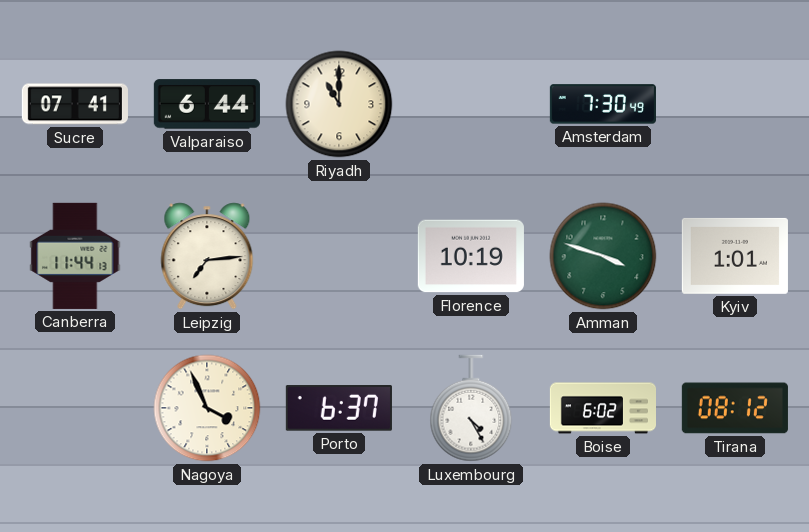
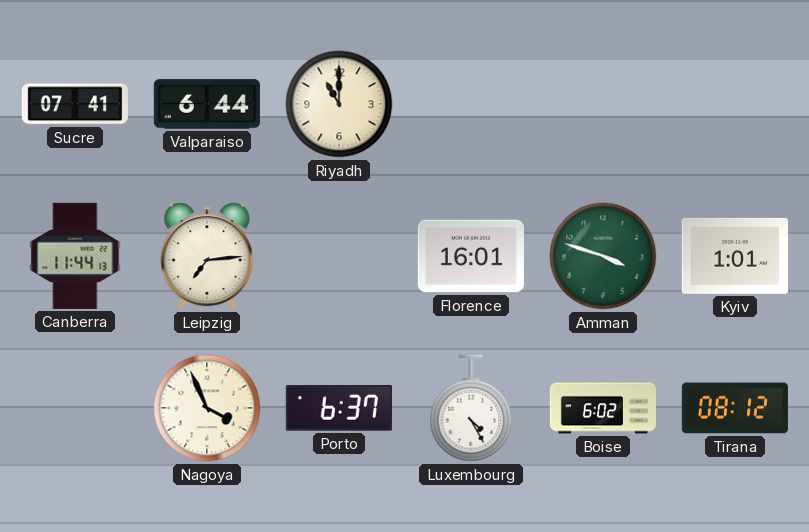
Amsterdam: 7:30 -> none
Florence: 10:19 -> 16:01
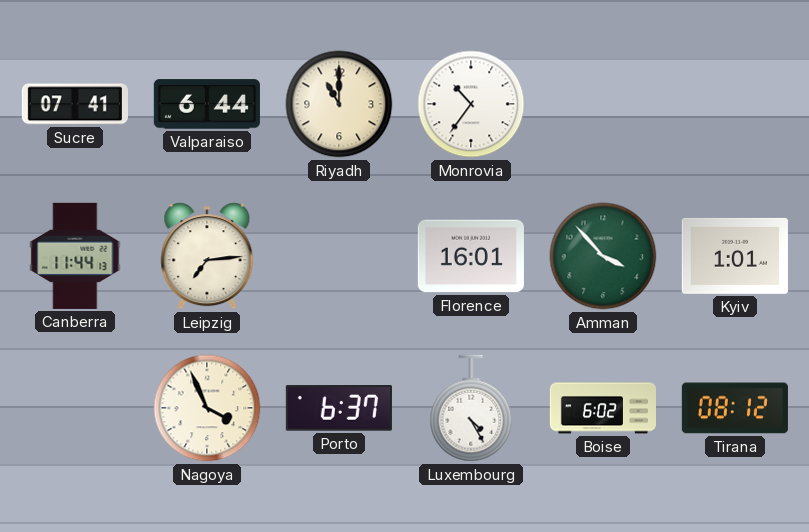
Monrovia: none -> 10:36
Amman: 3:48 -> 3:53
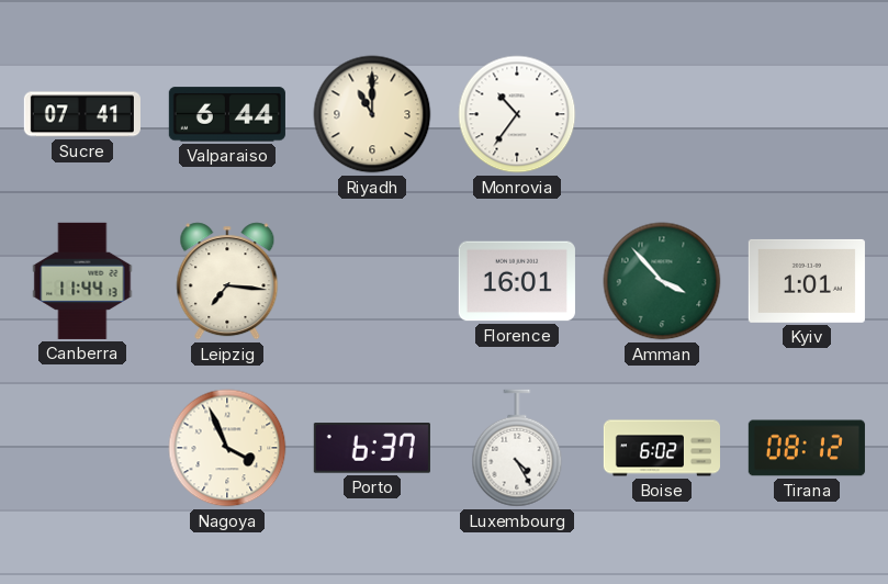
Leipzig: 7:14 -> 7:16
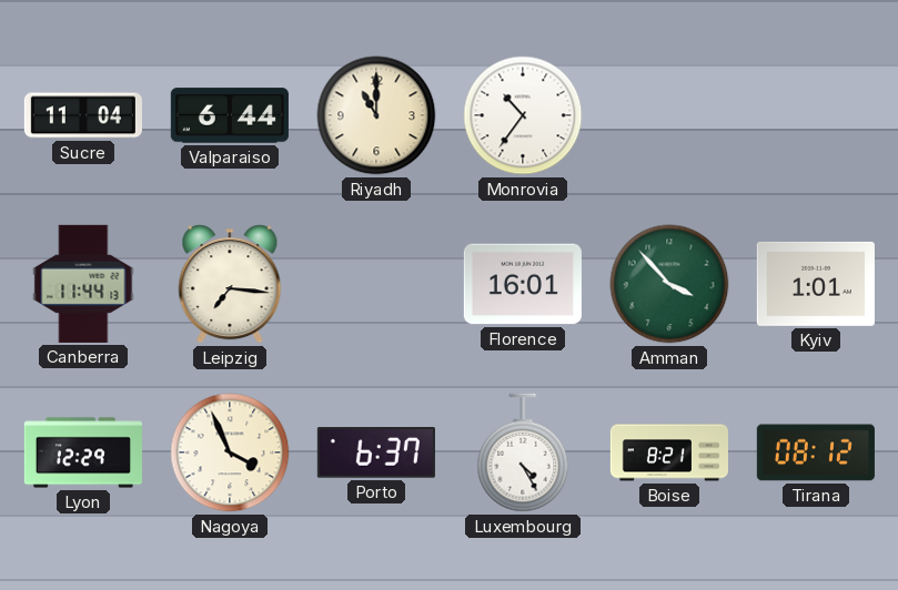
Sucre: 07:41 -> 11:04
Lyon: none -> 12:29
Boise: 6:02 -> 8:21
